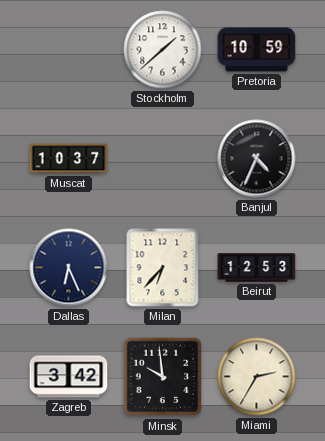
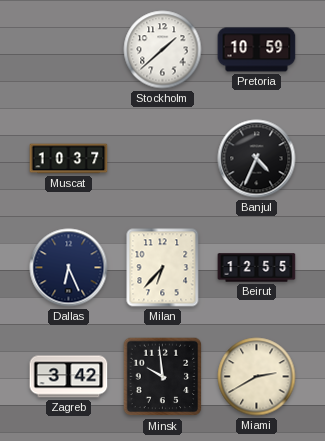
Beirut: 12:53 -> 12:55
Miami: 2:35 -> 2:40
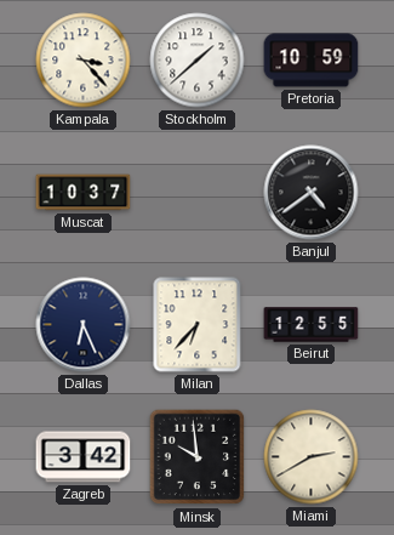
Kampala: none -> 3:23
Banjul: 4:34 -> 4:39
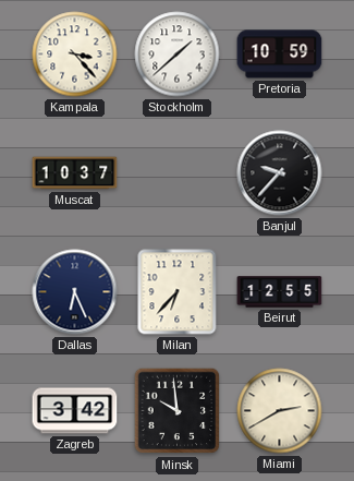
Banjul: 4:39 -> 9:37
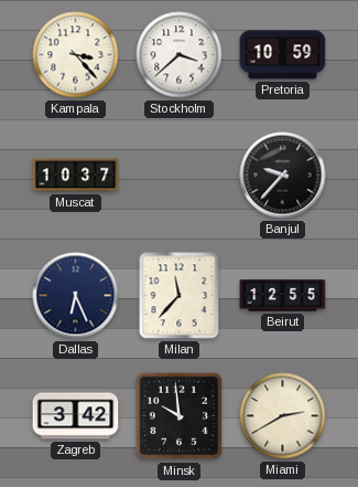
Stockholm: 1:38 -> 3:38
Milan: 6:37 -> 11:37
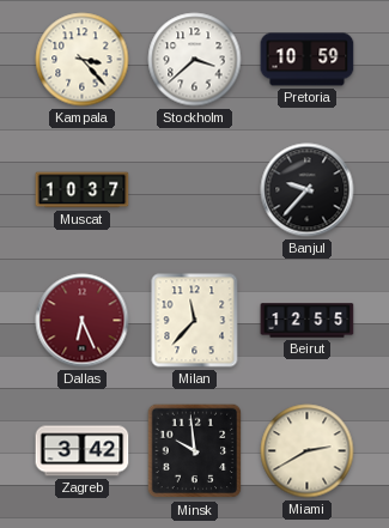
Dallas dial: navy -> burgundy
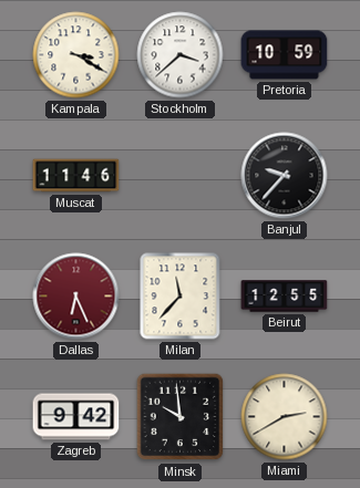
Kampala: 3:23 -> 3:20
Muscat: 10:37 -> 11:46
Zagreb: 3:42 -> 9:42
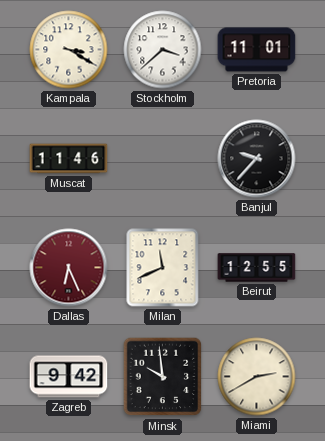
Pretoria: 10:59 -> 11:01
Milan: 11:37 -> 11:41
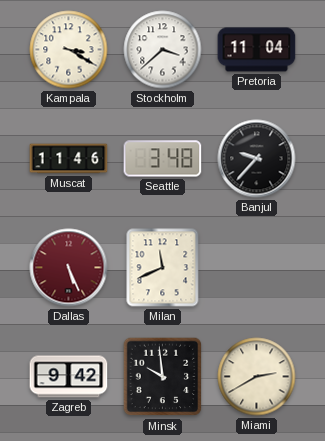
Pretoria: 11:01 -> 11:04
Seattle: none -> 3:48
Dallas: 6:26 -> 5:26
Beirut: 12:55 -> none
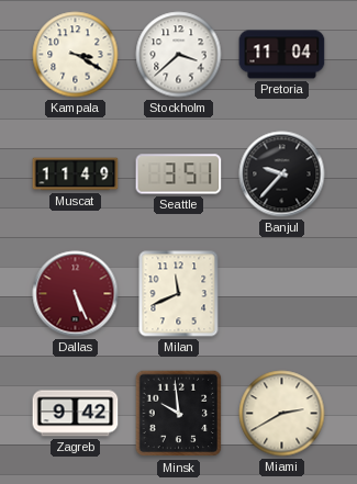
Muscat: 11:46 -> 11:49
Seattle: 3:48 -> 3:51
